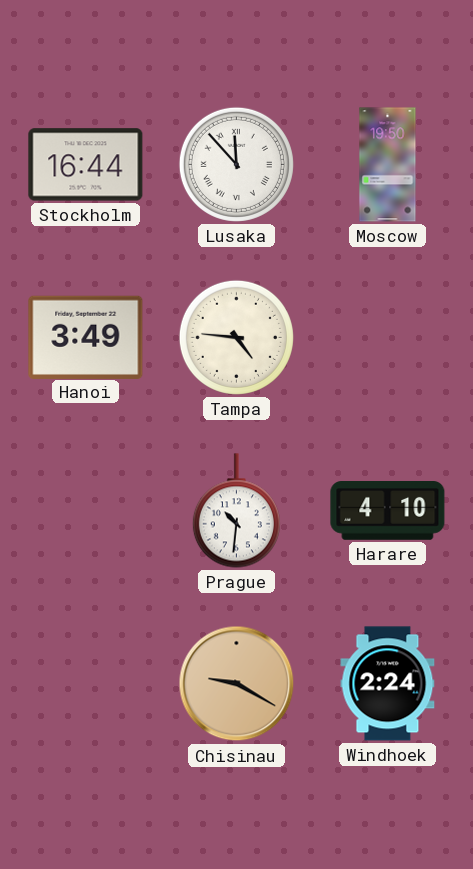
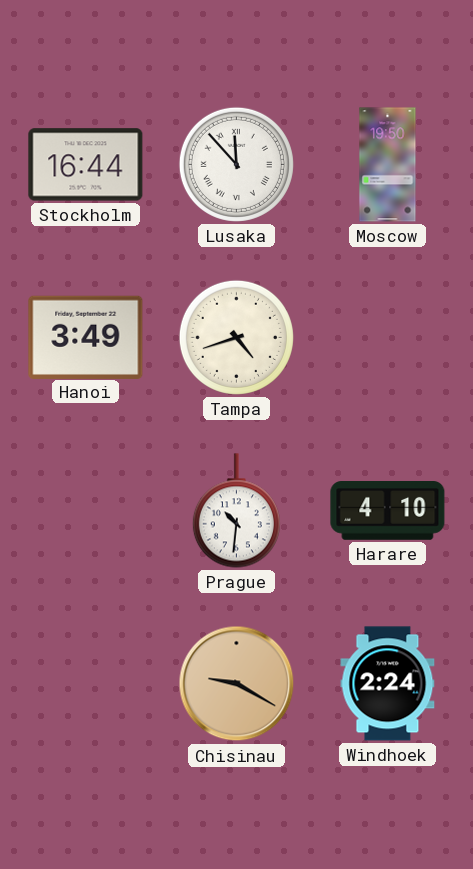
Tampa: 4:46 -> 4:42
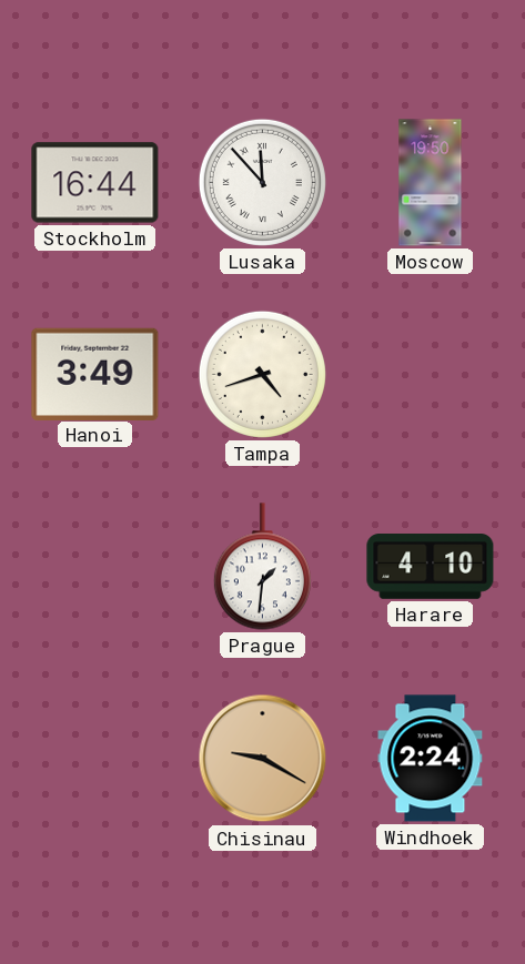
Prague: 10:31 -> 1:31
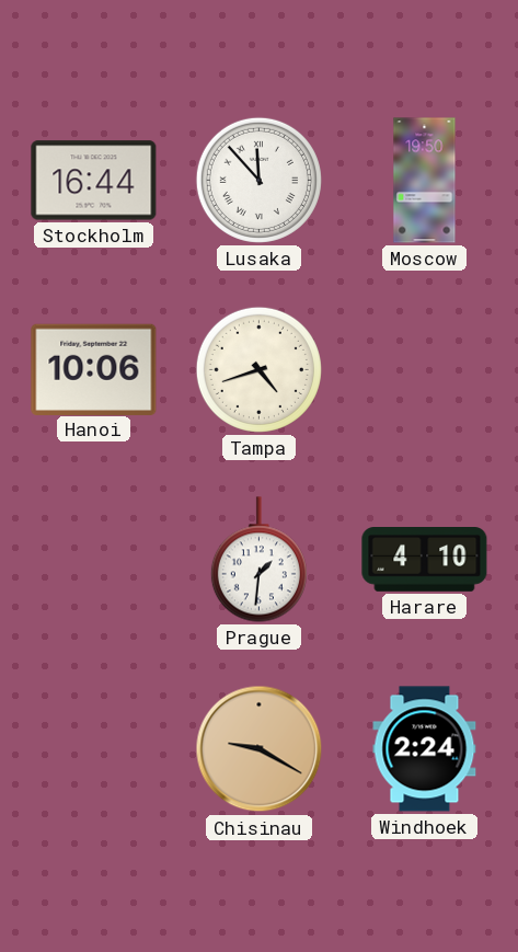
Hanoi: 3:49 -> 10:06
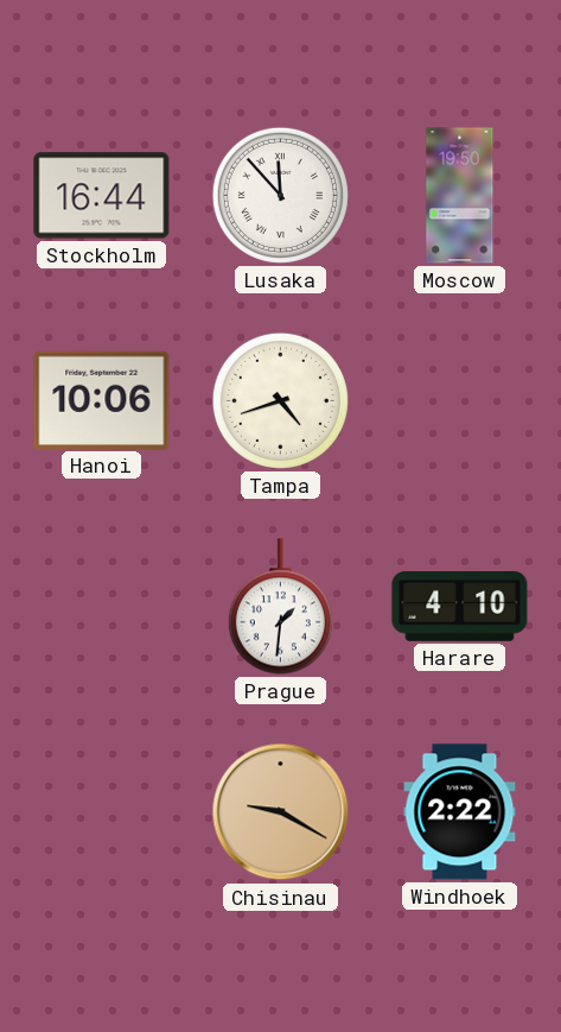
Windhoek: 2:24 -> 2:22
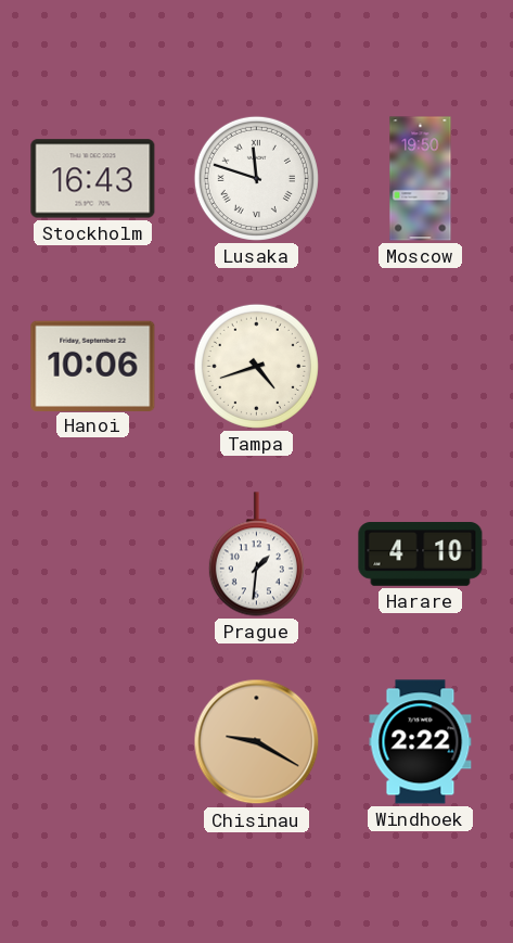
Stockholm: 16:44 -> 16:43
Lusaka: 11:53 -> 11:48
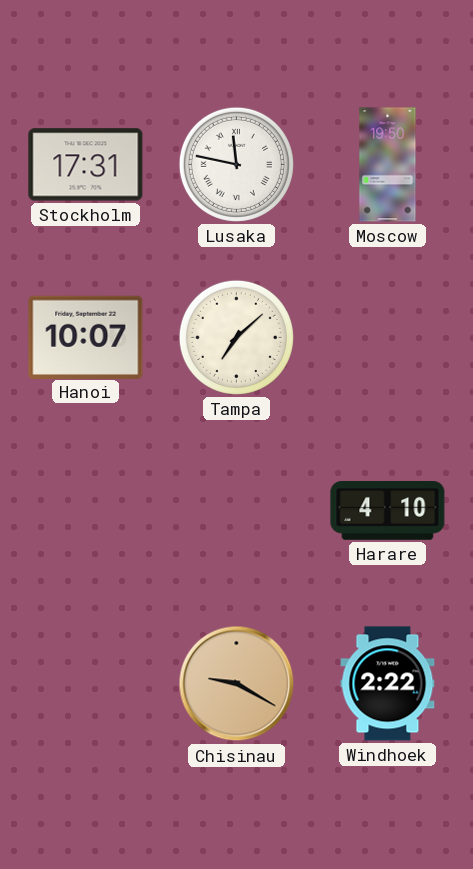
Stockholm: 16:43 -> 17:31
Lusaka: 11:48 -> 11:47
Hanoi: 10:06 -> 10:07
Tampa: 4:42 -> 7:08
Prague: 1:31 -> none
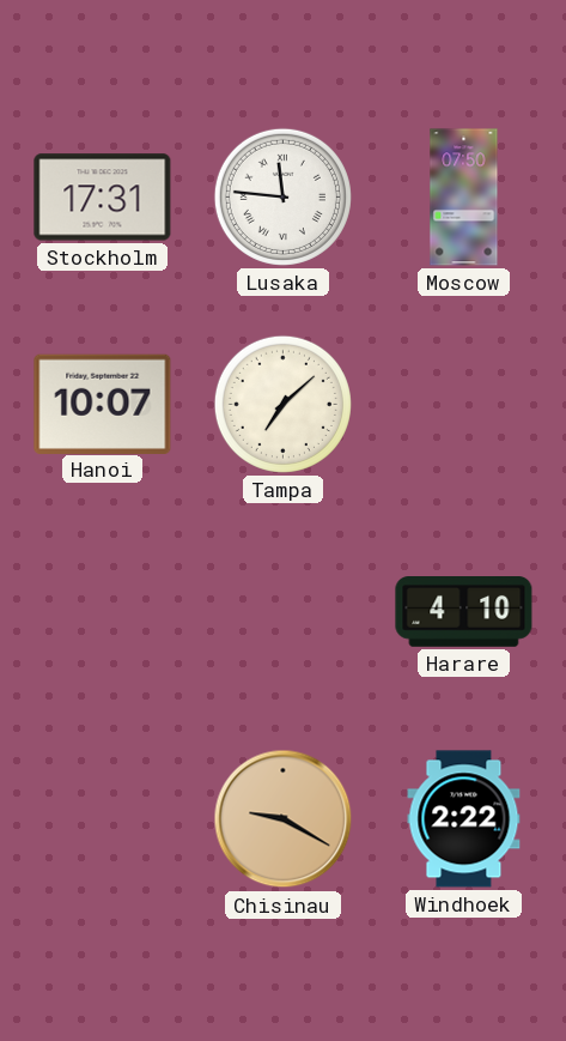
Lusaka: 11:47 -> 11:46
Moscow: 19:50 -> 07:50
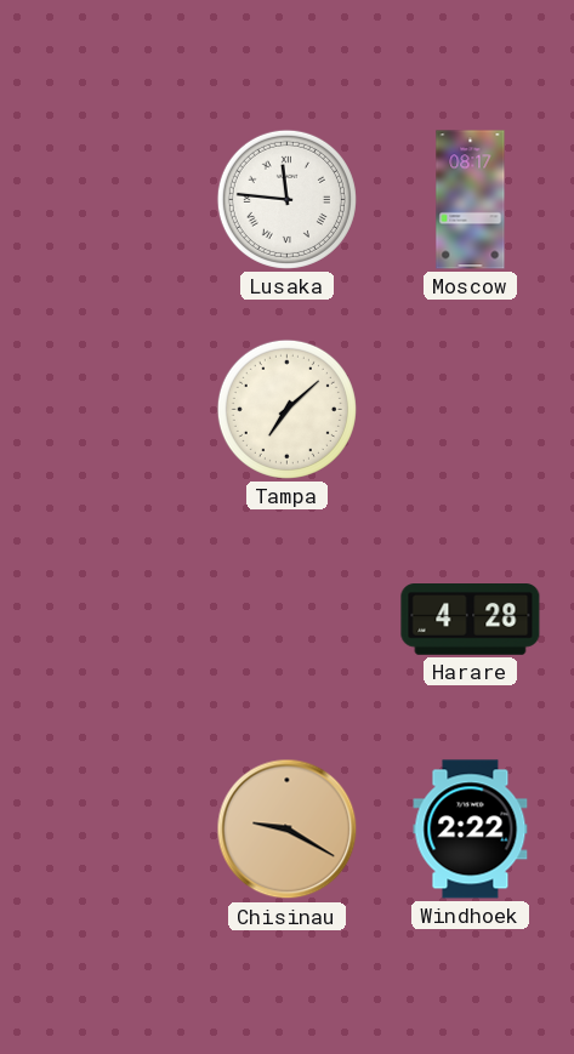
Stockholm: 17:31 -> none
Moscow: 07:50 -> 08:17
Hanoi: 10:07 -> none
Harare: 4:10 -> 4:28
